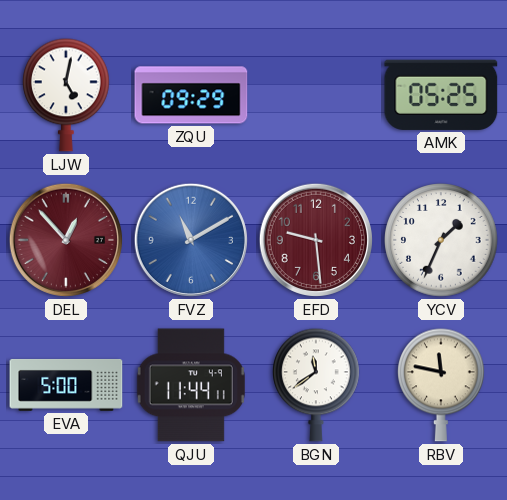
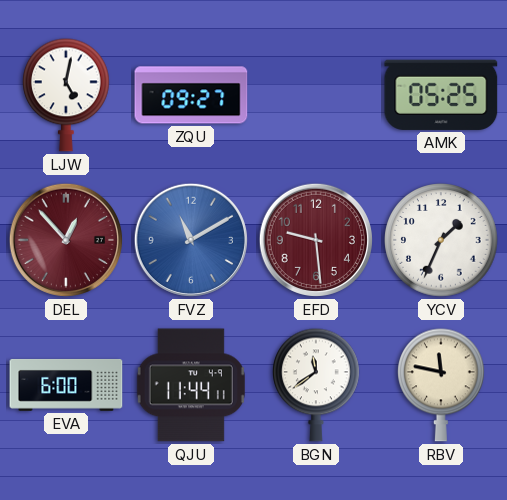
ZQU: 09:29 -> 09:27
EVA: 5:00 -> 6:00
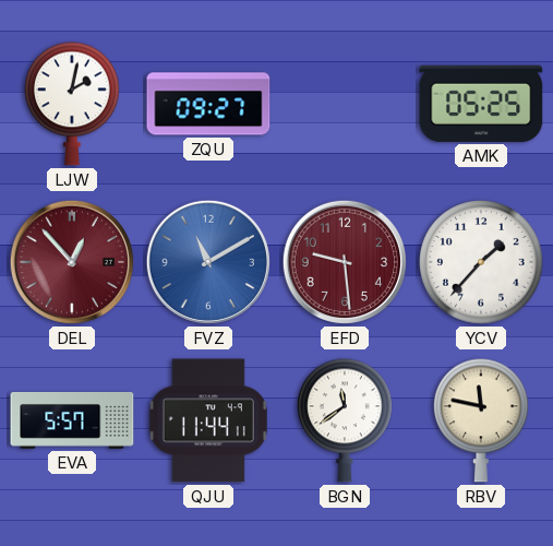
LJW: 5:02 -> 2:02
YCV: 1:34 -> 1:37
EVA: 6:00 -> 5:57
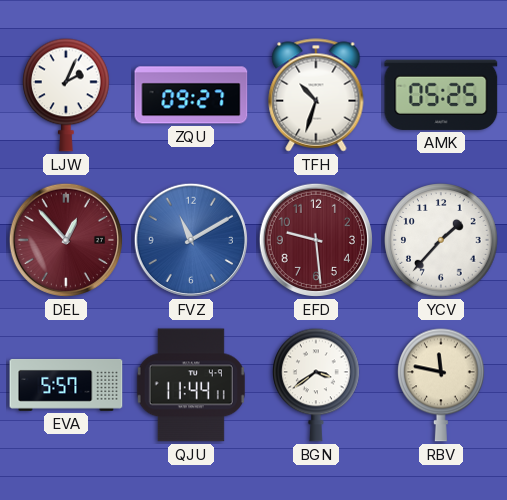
LJW: 2:02 -> 2:04
TFH: none -> 10:33
BGN: 11:39 -> 3:39
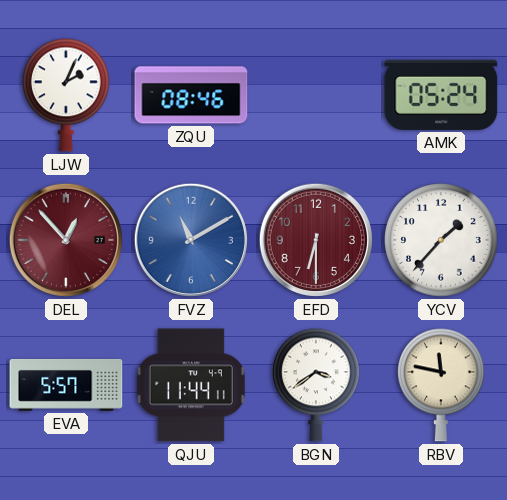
ZQU: 09:27 -> 08:46
TFH: 10:33 -> none
AMK: 05:25 -> 05:24
EFD: 9:29 -> 6:30
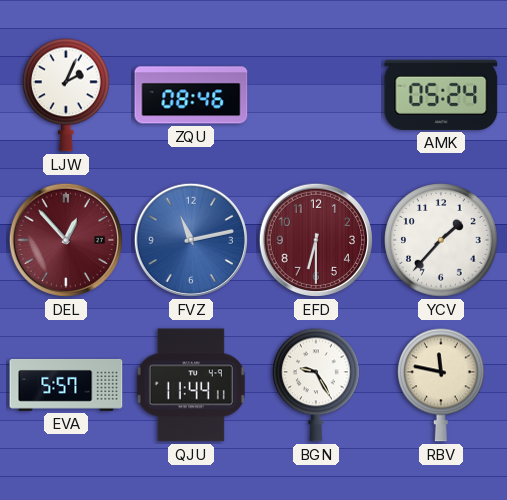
FVZ: 11:10 -> 11:13
BGN: 3:39 -> 9:25
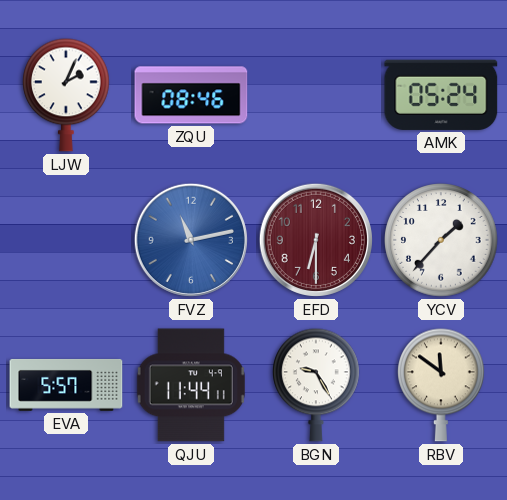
DEL: 12:53 -> none
RBV: 11:47 -> 11:51
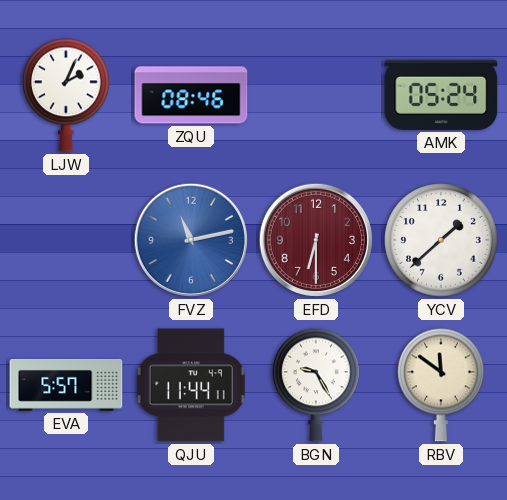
YCV: 1:37 -> 1:38
